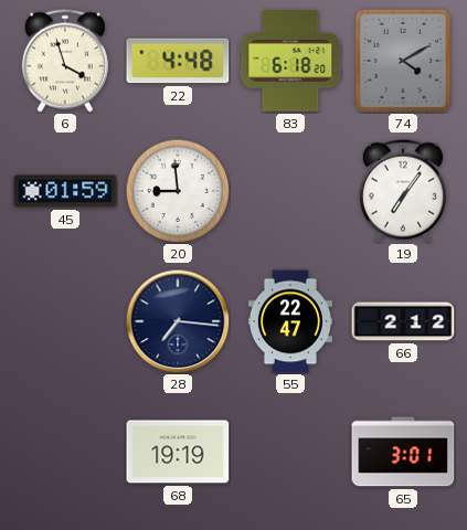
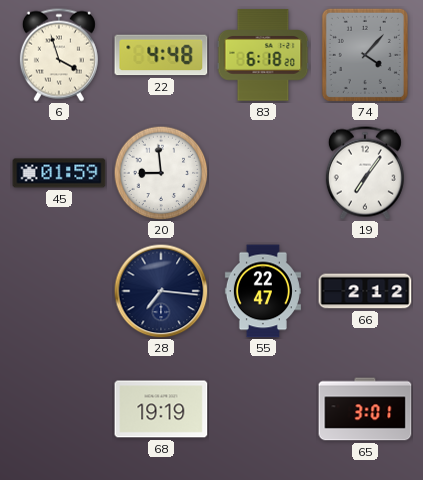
74: 4:10 -> 4:07
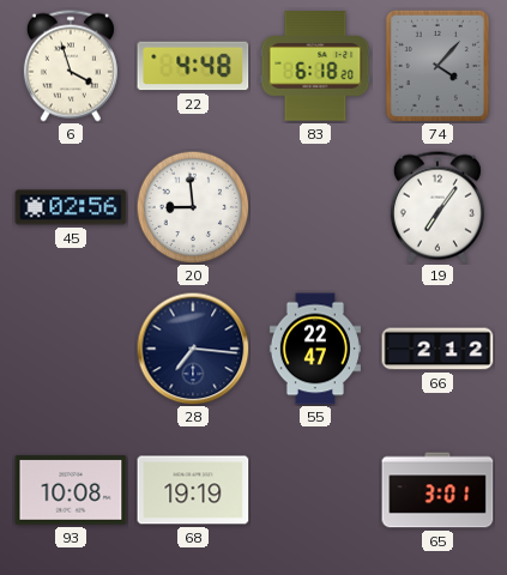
45: 01:59 -> 02:56
93: none -> 10:08
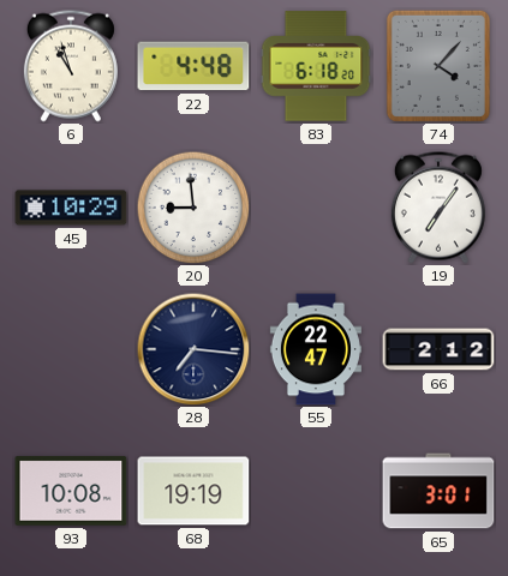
6: 3:57 -> 10:57
45: 02:56 -> 10:29
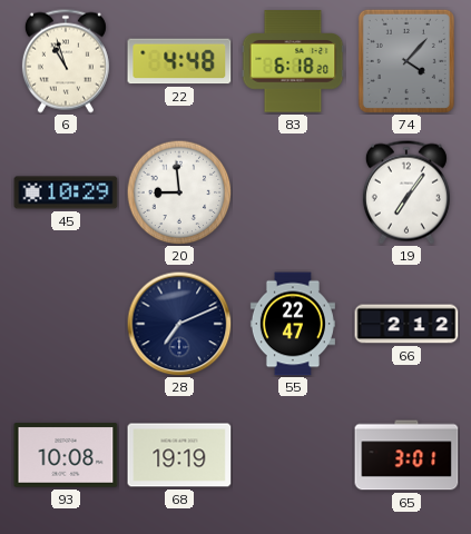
28: 7:16 -> 7:11
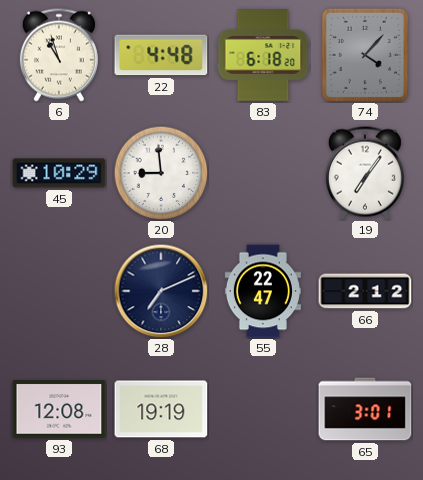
93: 10:08 -> 12:08
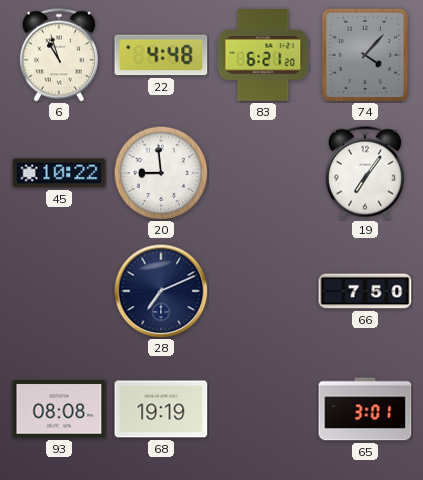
83: 6:18 -> 6:21
45: 10:29 -> 10:22
55: 22:47 -> none
66: 2:12 -> 7:50
93: 12:08 -> 08:08
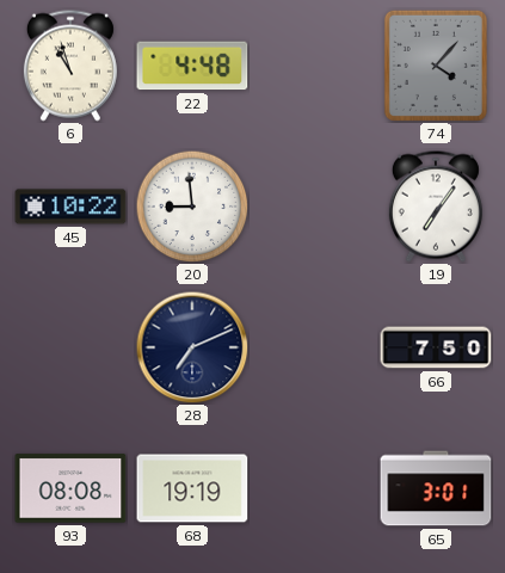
83: 6:21 -> none
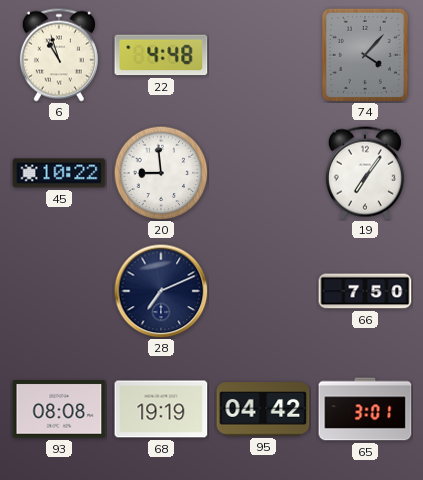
95: none -> 04:42
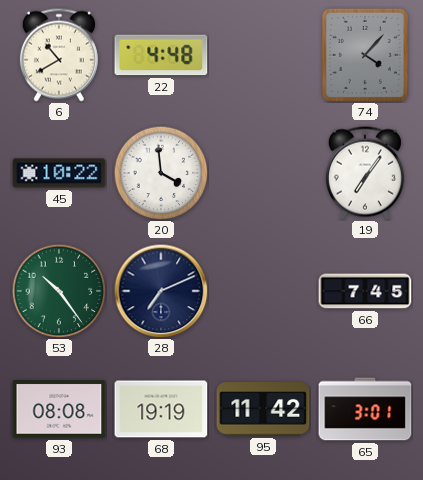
6: 10:57 -> 10:40
20: 8:59 -> 3:59
53: none -> 10:24
66: 7:50 -> 7:45
95: 04:42 -> 11:42
